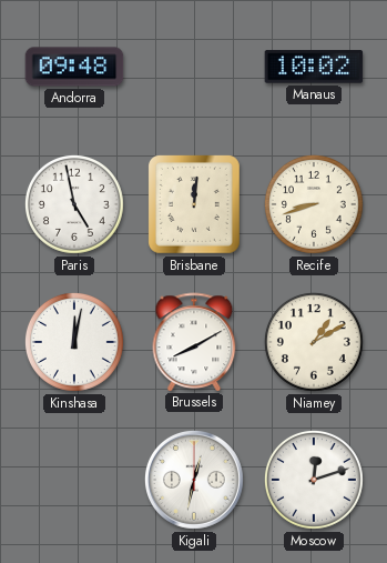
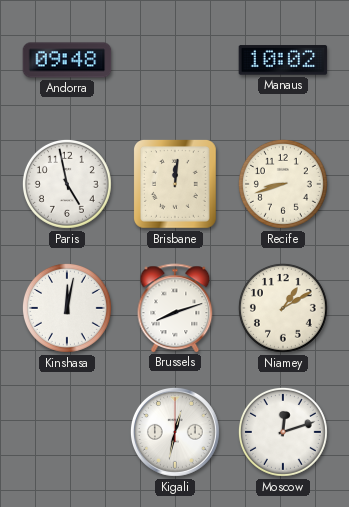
Brussels: 8:10 -> 8:12
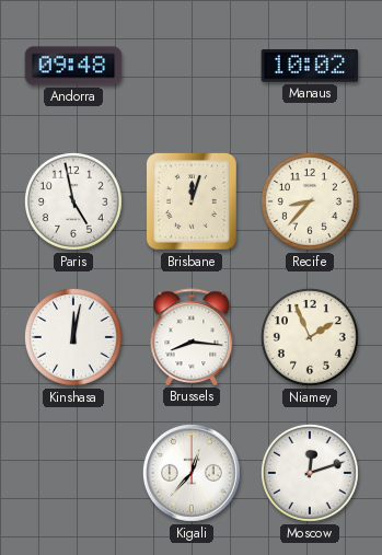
Brisbane: 12:01 -> 12:03
Recife: 8:42 -> 8:37
Brussels: 8:12 -> 8:16
Niamey: 1:10 -> 1:56
Kigali: 12:32 -> 12:37
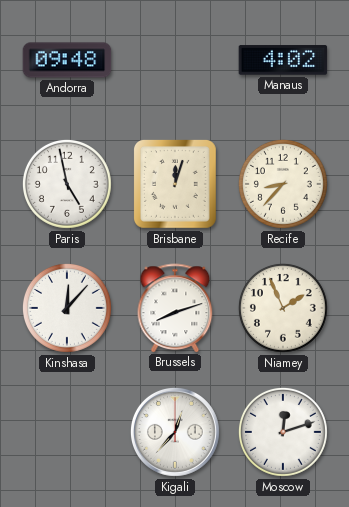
Manaus: 10:02 -> 4:02
Kinshasa: 12:02 -> 12:07
Brussels: 8:16 -> 8:12
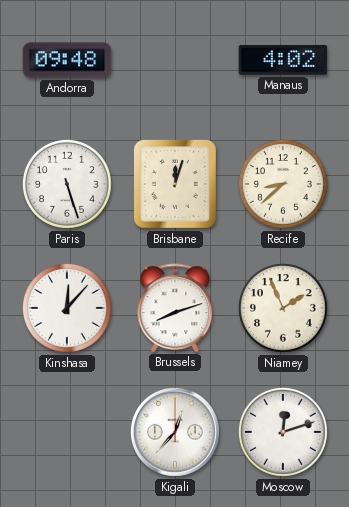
Paris: 4:58 -> 5:27
Recife: 8:37 -> 8:38
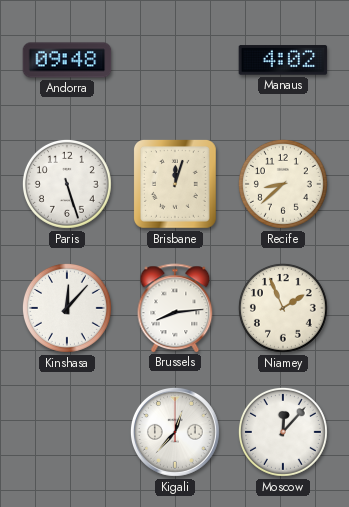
Brussels: 8:12 -> 8:14
Moscow: 12:12 -> 12:07
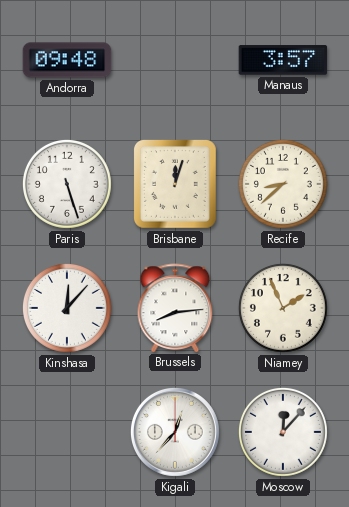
Manaus: 4:02 -> 3:57
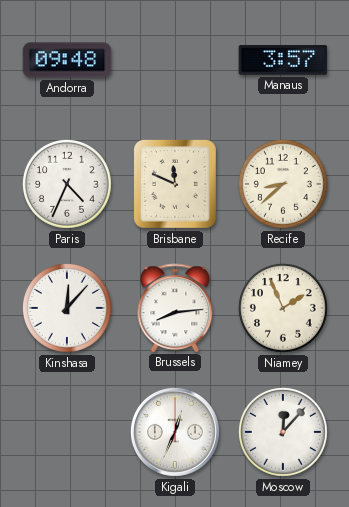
Paris: 5:27 -> 4:34
Brisbane: 12:03 -> 11:49
Kigali: 12:37 -> 12:34
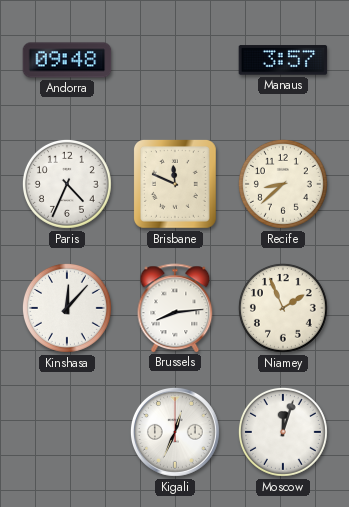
Moscow: 12:07 -> 12:03
